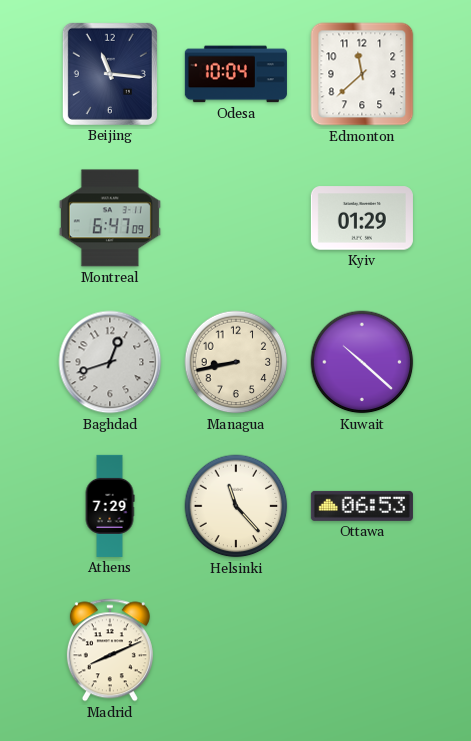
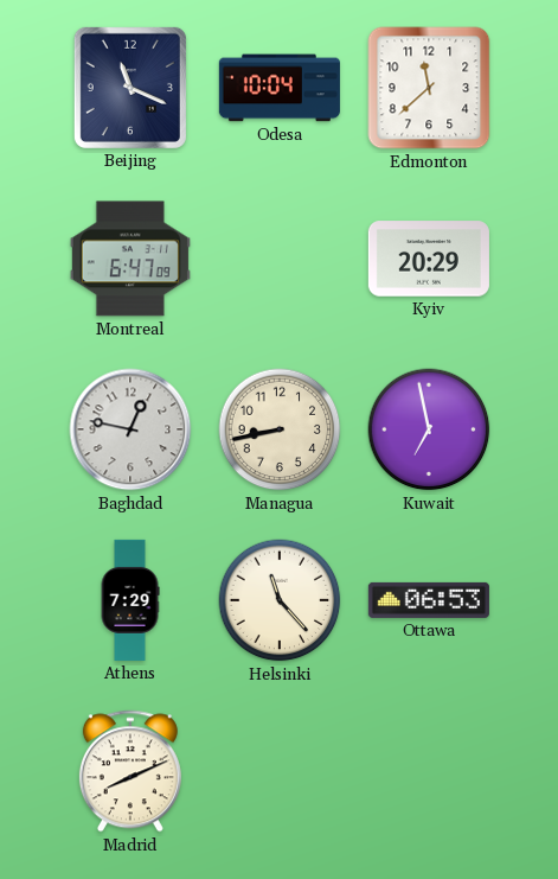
Beijing: 11:16 -> 11:19
Kyiv: 01:29 -> 20:29
Baghdad: 12:42 -> 12:47
Kuwait: 10:22 -> 6:58
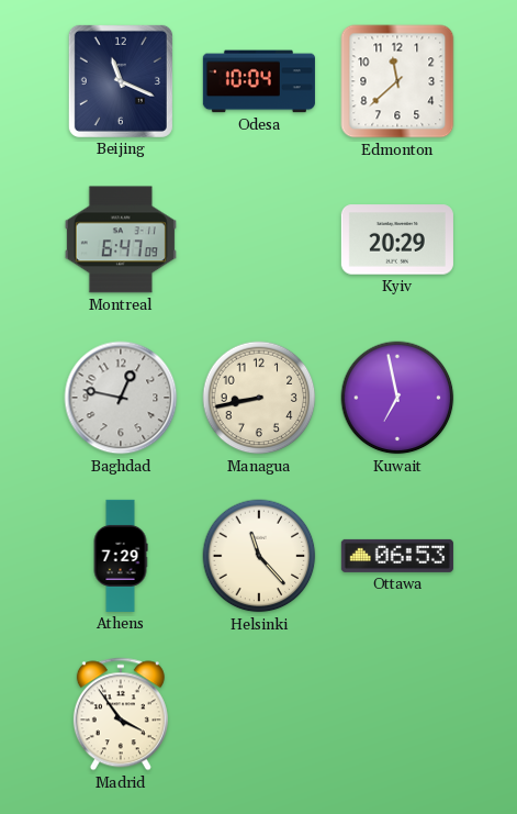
Madrid: 8:11 -> 3:54
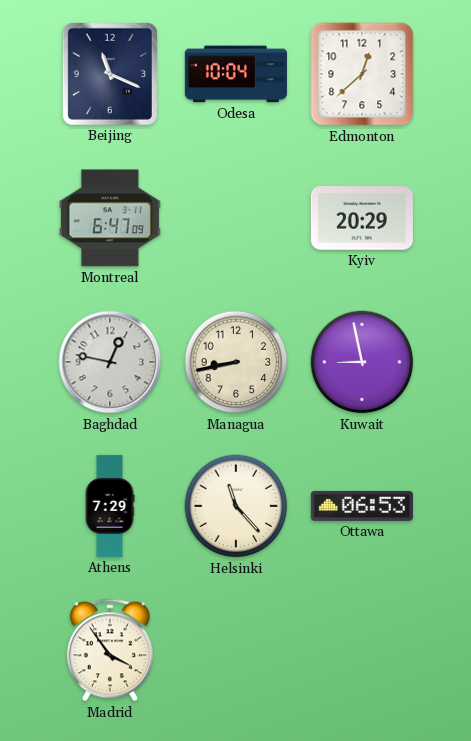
Edmonton: 11:38 -> 12:38
Kuwait: 6:58 -> 8:58
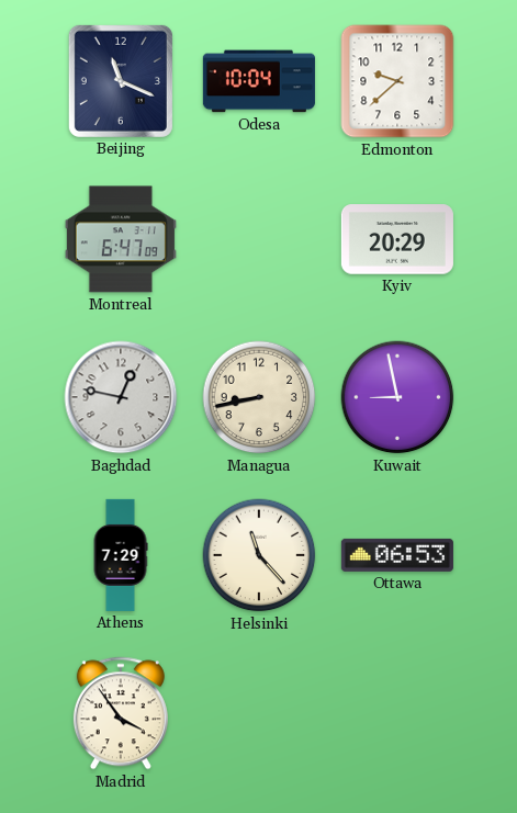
Edmonton: 12:38 -> 9:38
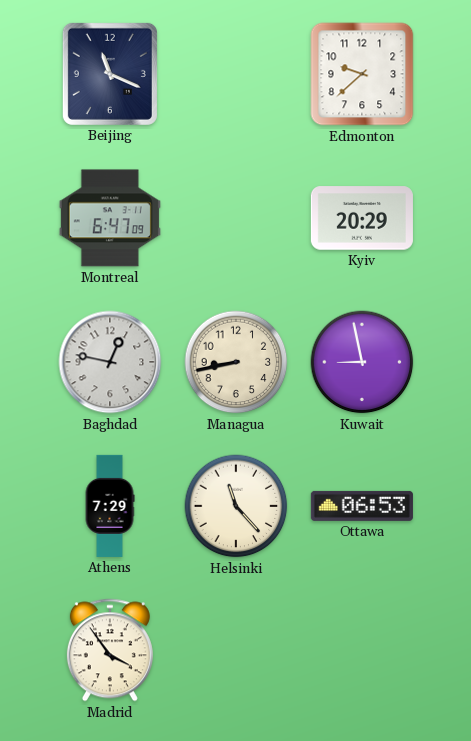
Odesa: 10:04 -> none
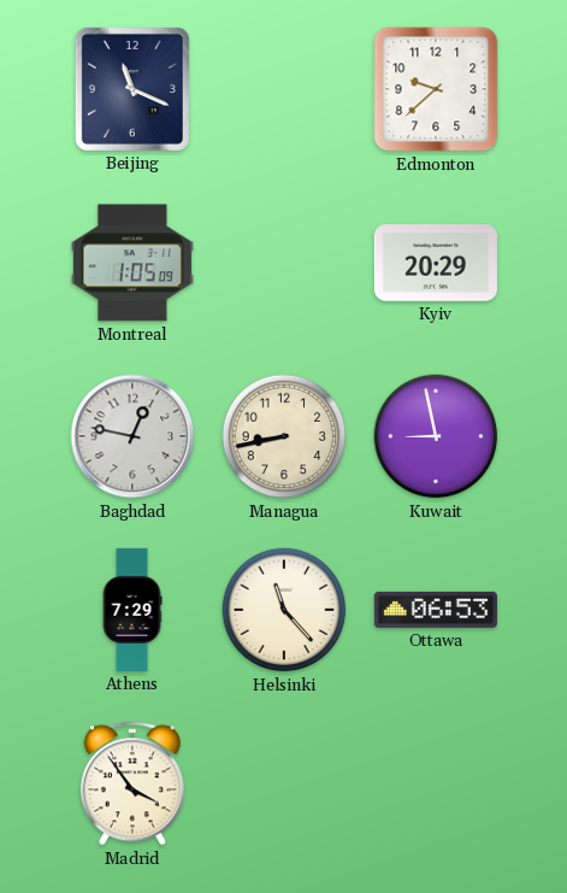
Montreal: 6:47 -> 1:05
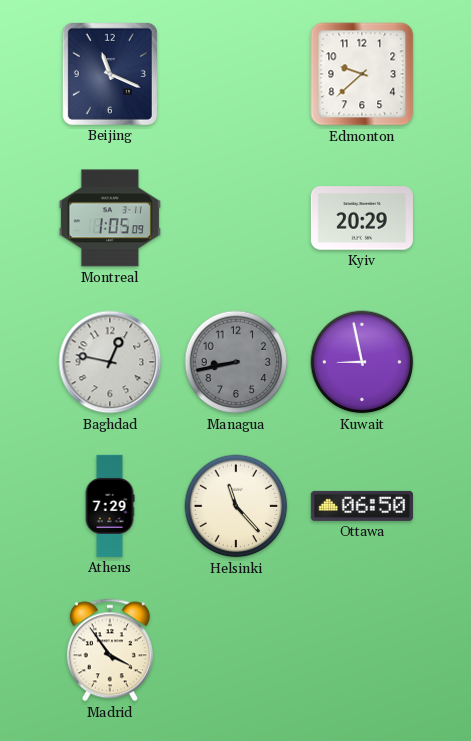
Managua dial: cream -> grey
Ottawa: 06:53 -> 06:50
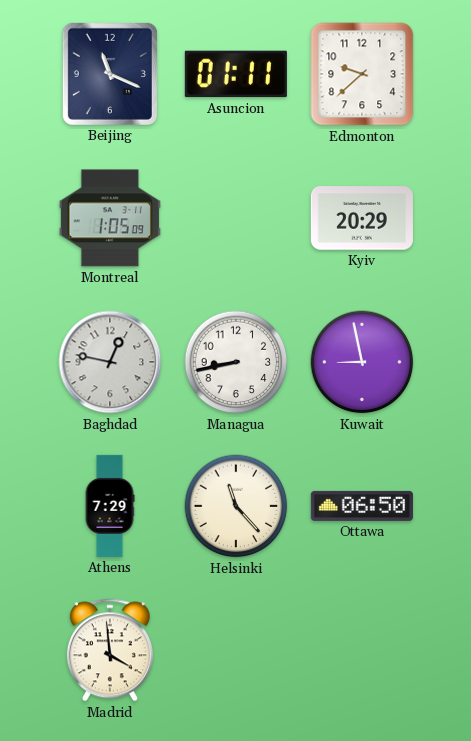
Asuncion: none -> 01:11
Managua dial: grey -> white
Madrid: 3:54 -> 3:59
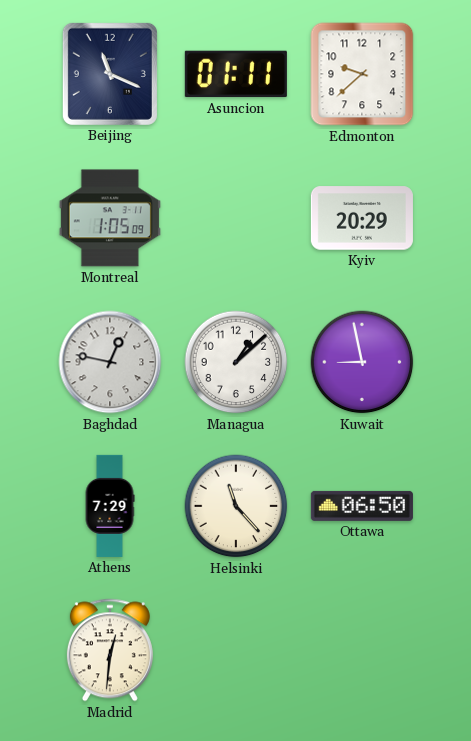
Managua: 8:43 -> 1:08
Madrid: 3:59 -> 12:31
